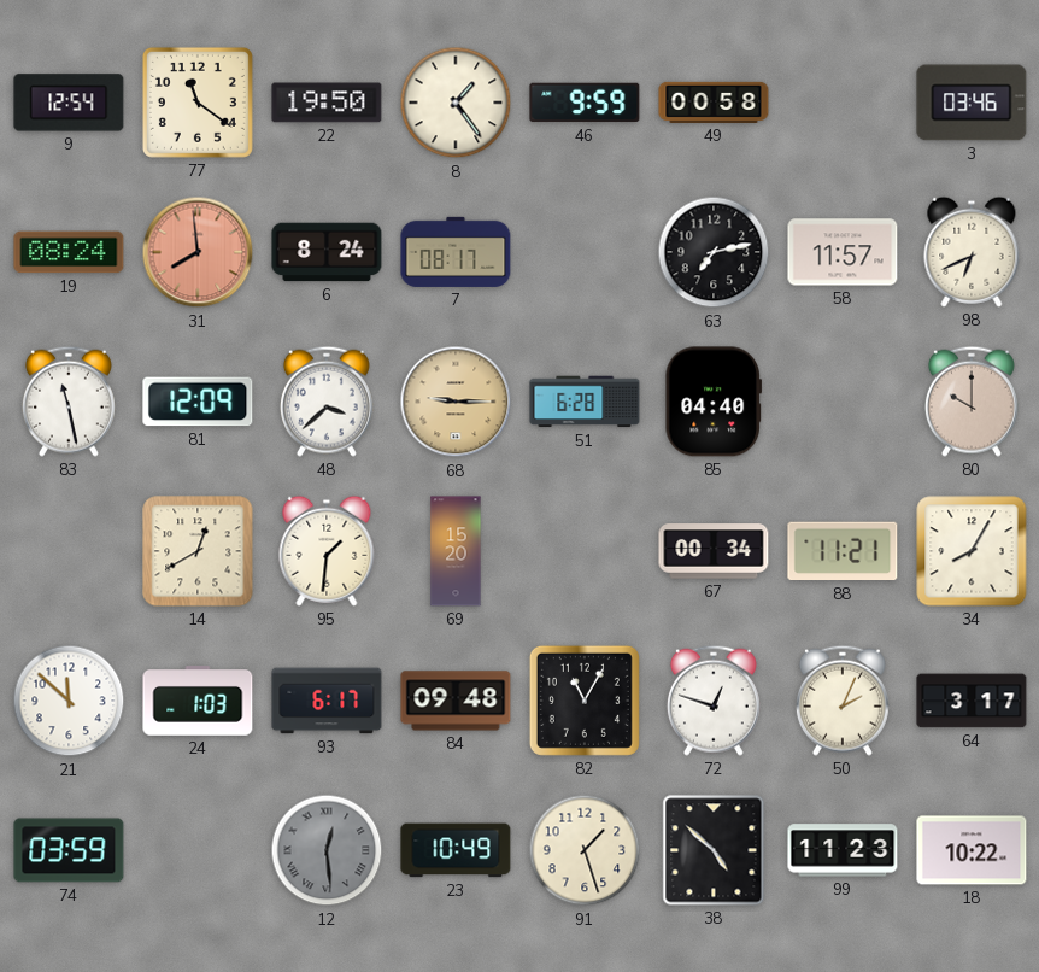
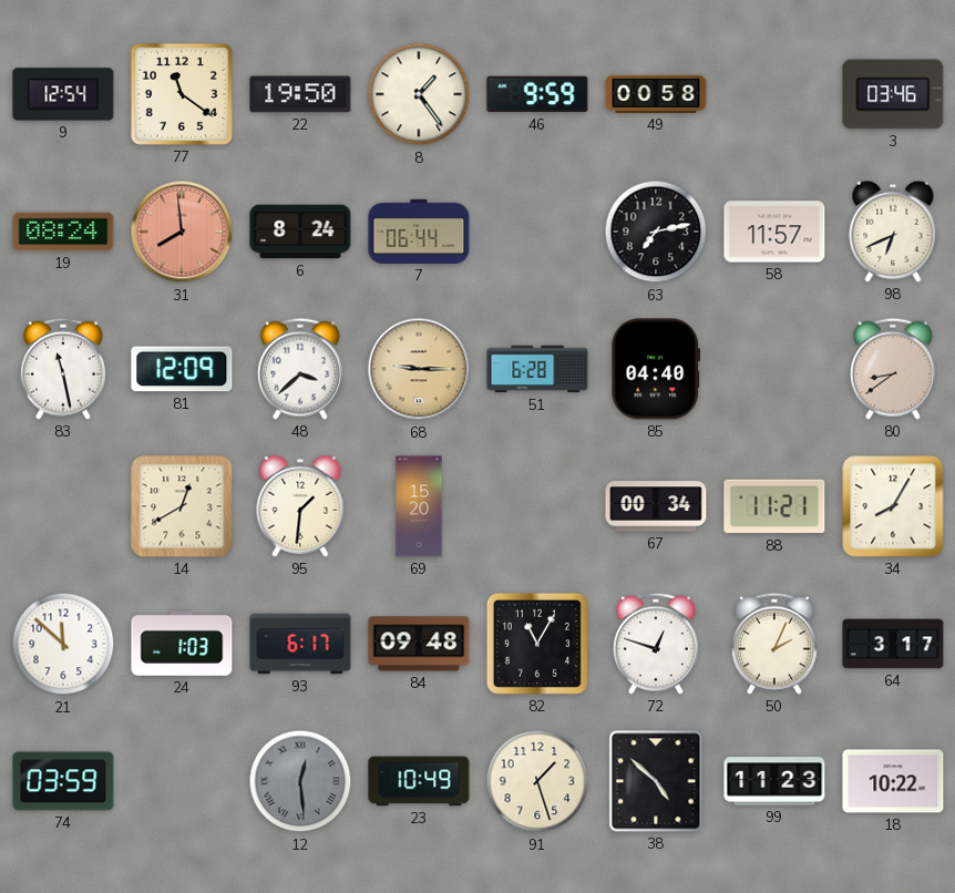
7: 08:17 -> 06:44
80: 10:00 -> 8:39
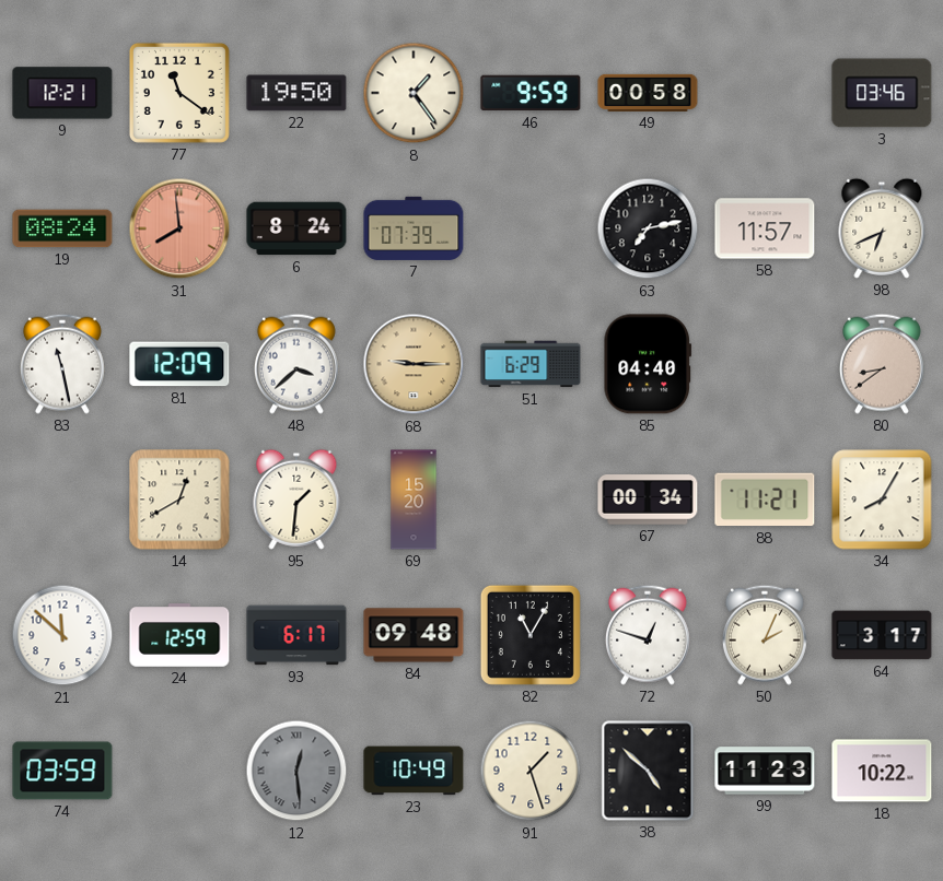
9: 12:54 -> 12:21
7: 06:44 -> 07:39
51: 6:28 -> 6:29
24: 1:03 -> 12:59
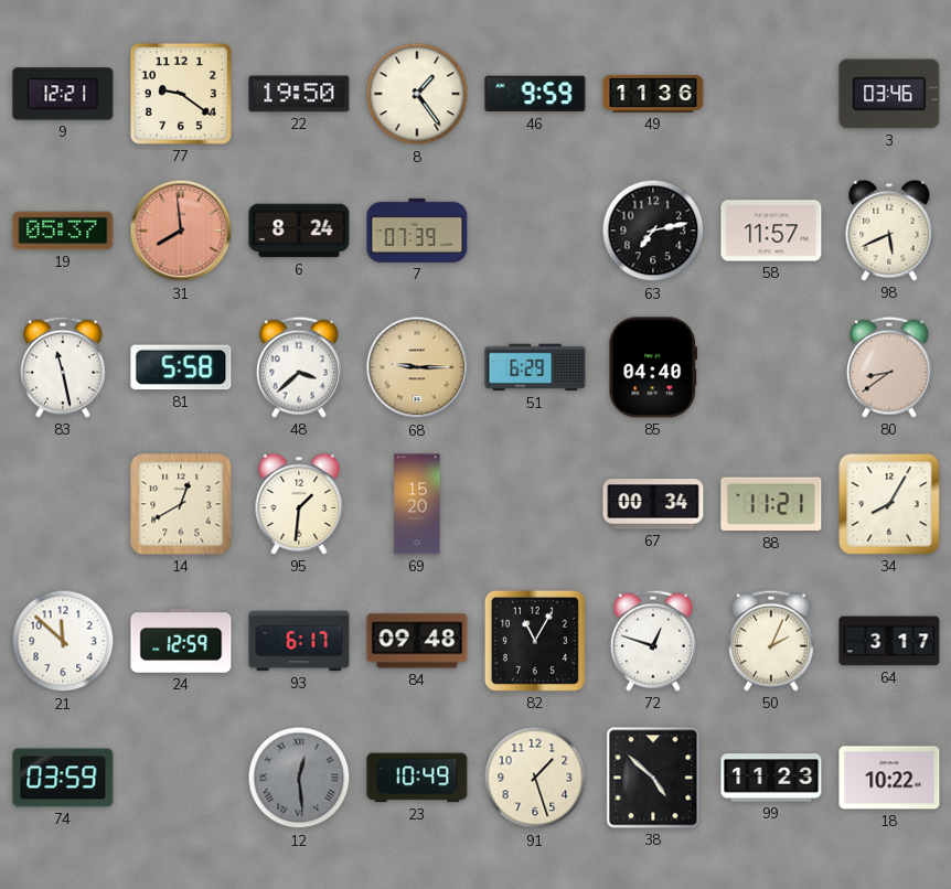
77: 11:21 -> 9:21
49: 00:58 -> 11:36
19: 08:24 -> 05:37
98: 6:41 -> 5:41
81: 12:09 -> 5:58
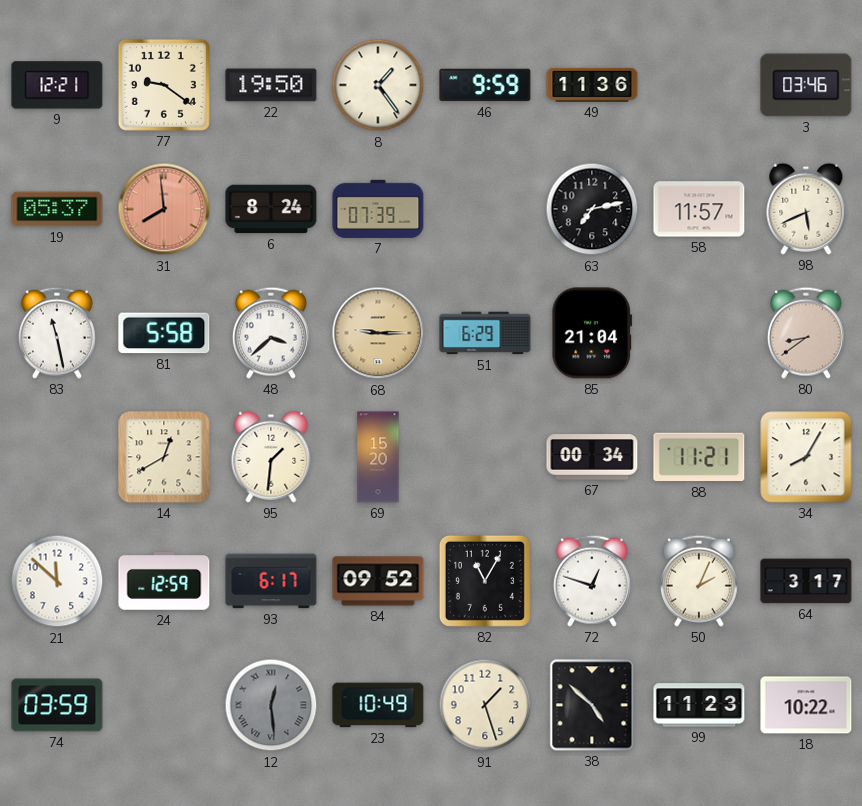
85: 04:40 -> 21:04
84: 09:48 -> 09:52
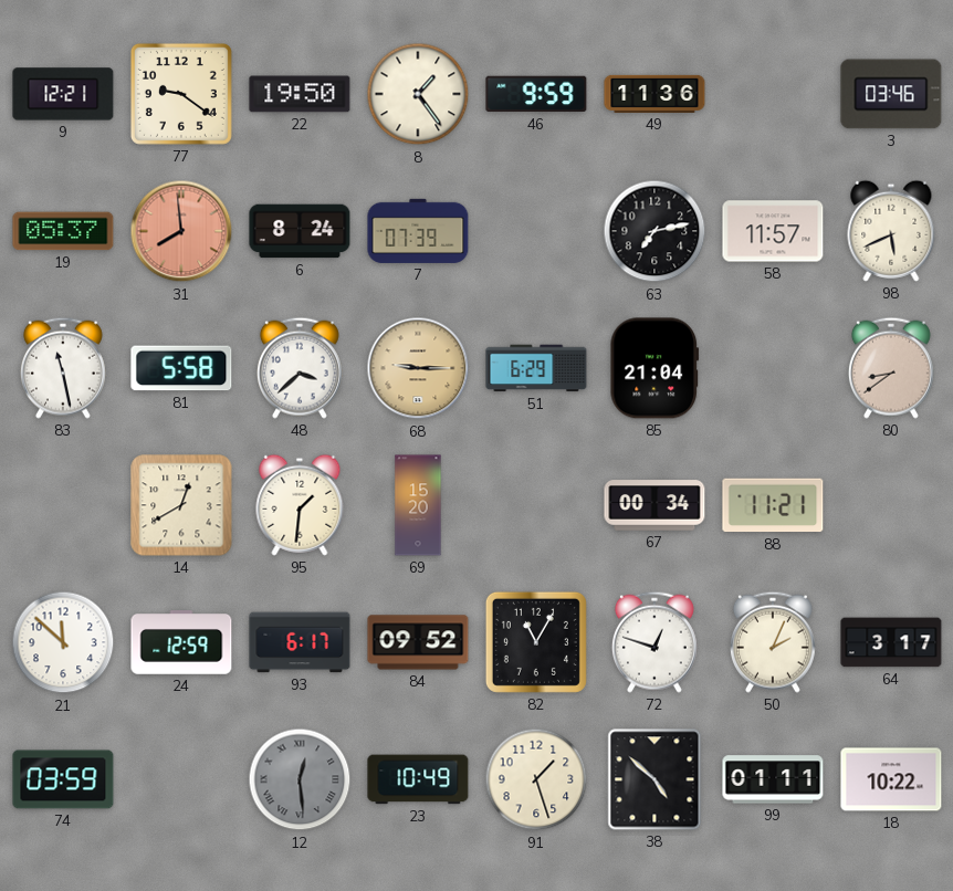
34: 8:05 -> none
99: 11:23 -> 01:11
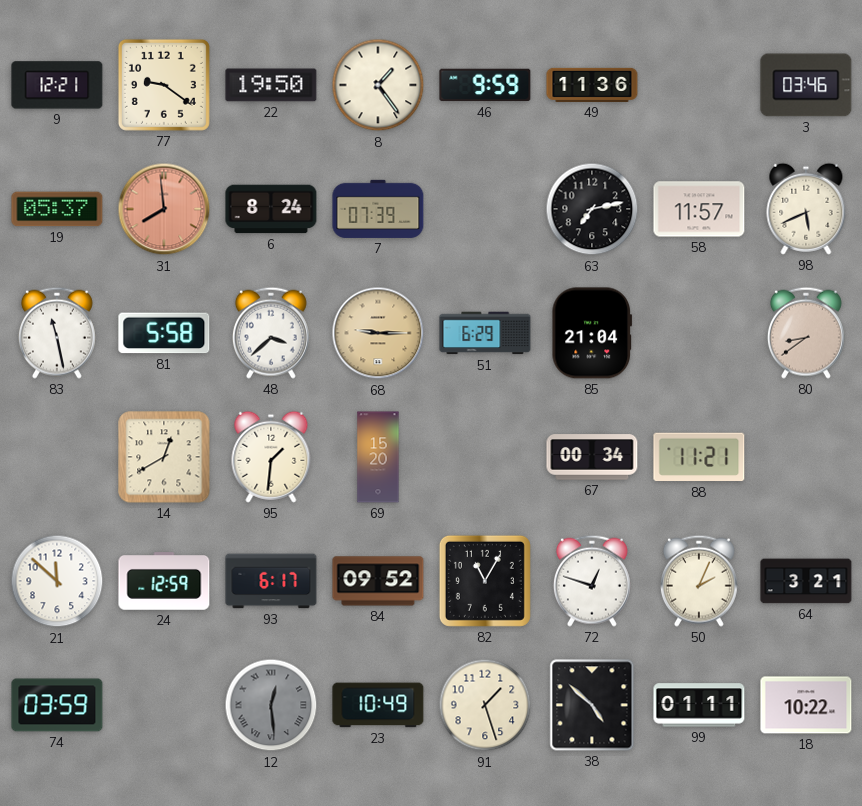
64: 3:17 -> 3:21
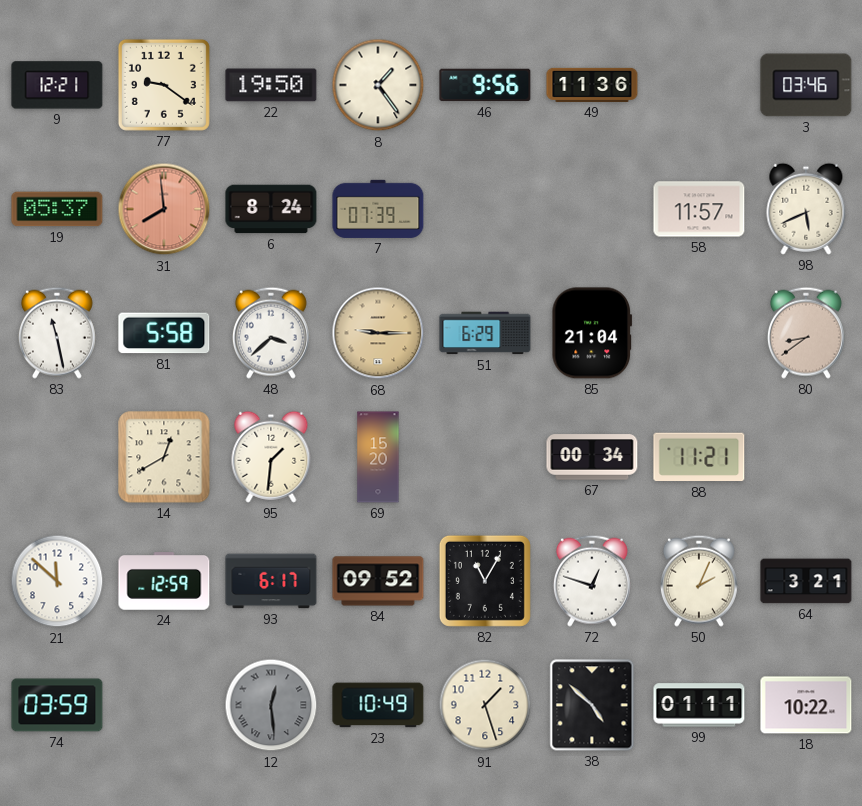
46: 9:59 -> 9:56
63: 7:13 -> none
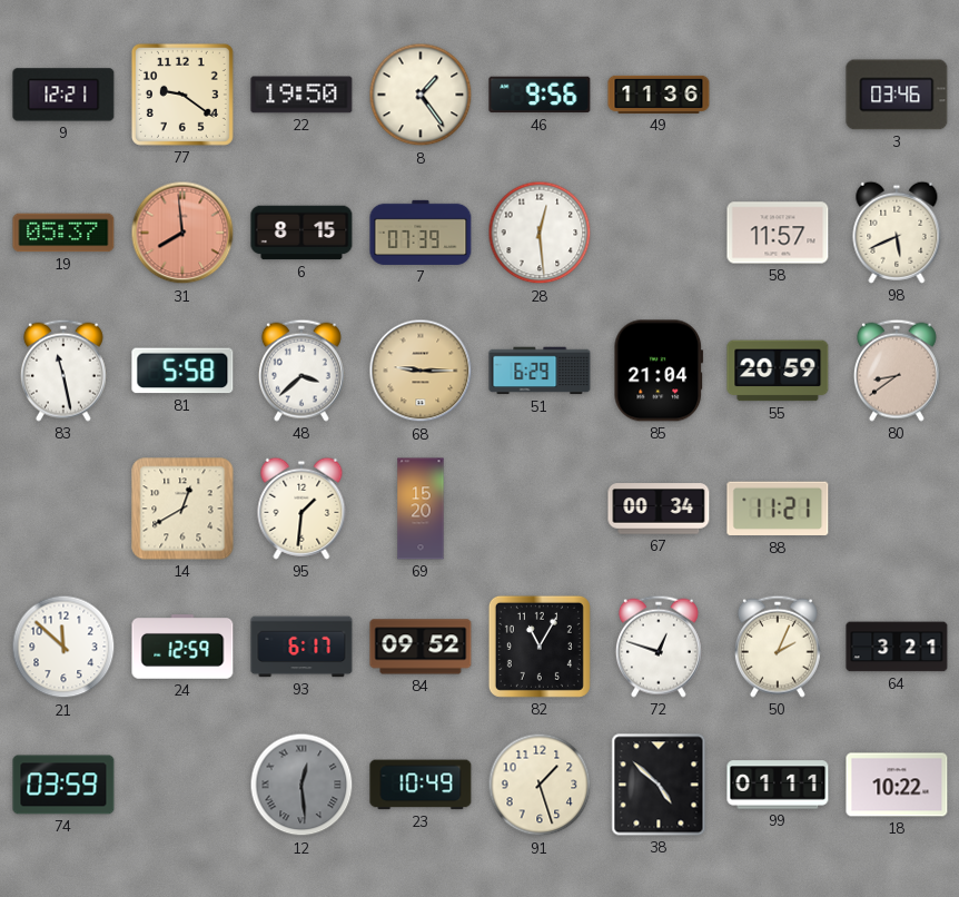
6: 8:24 -> 8:15
28: none -> 12:29
55: none -> 20:59
